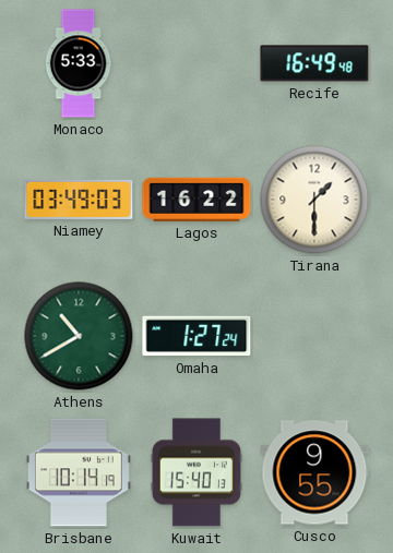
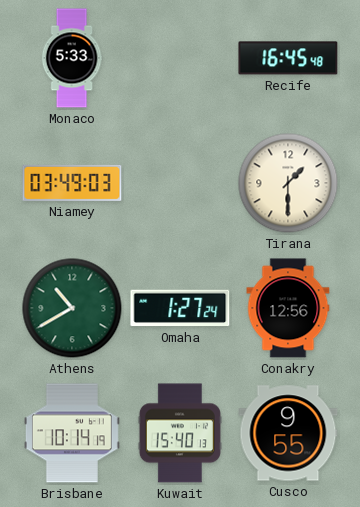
Recife: 16:49 -> 16:45
Lagos: 16:22 -> none
Conakry: none -> 12:56
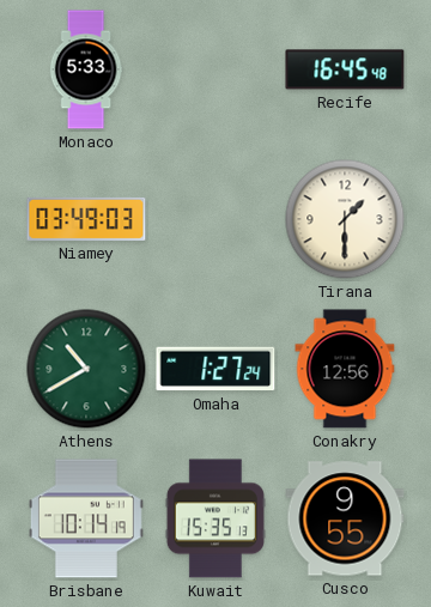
Kuwait: 15:40 -> 15:35
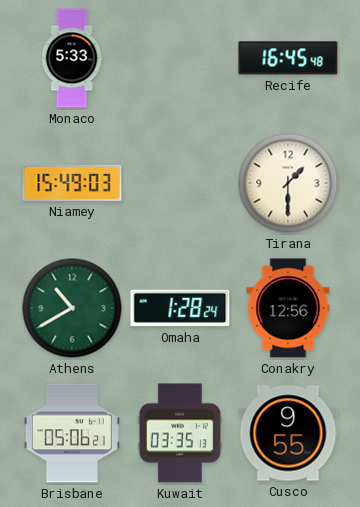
Niamey: 03:49 -> 15:49
Omaha: 1:27 -> 1:28
Brisbane: 10:14 -> 05:06
Kuwait: 15:35 -> 03:35
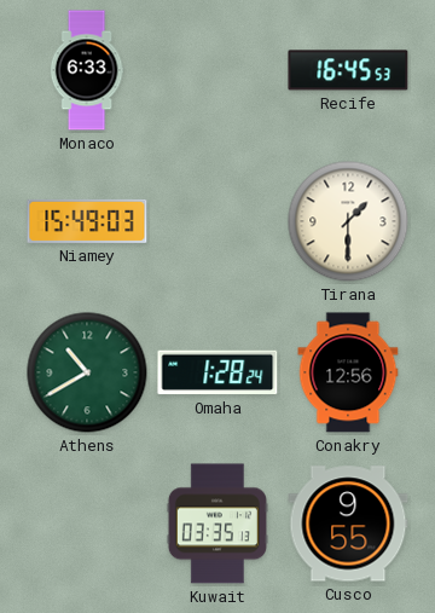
Monaco: 5:33 -> 6:33
Recife: 16:45:48 -> 16:45:53
Brisbane: 05:06 -> none
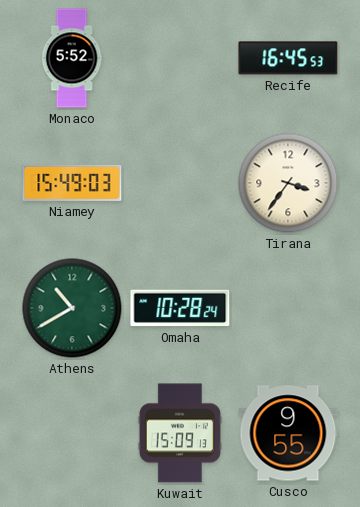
Monaco: 6:33 -> 5:52
Tirana: 1:30 -> 3:36
Omaha: 1:28 -> 10:28
Conakry: 12:56 -> none
Kuwait: 03:35 -> 15:09
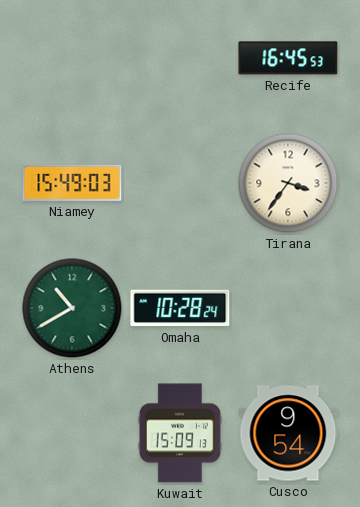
Monaco: 5:52 -> none
Cusco: 9:55 -> 9:54
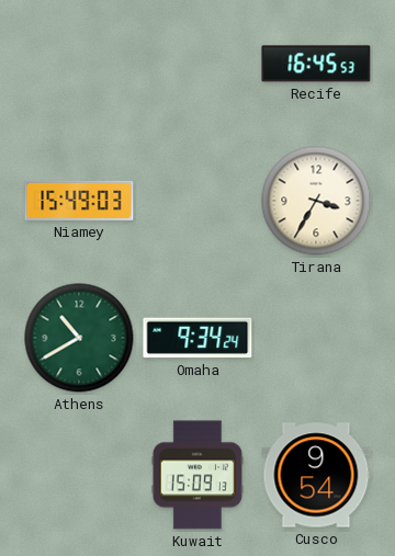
Tirana: 3:36 -> 3:35
Omaha: 10:28 -> 9:34
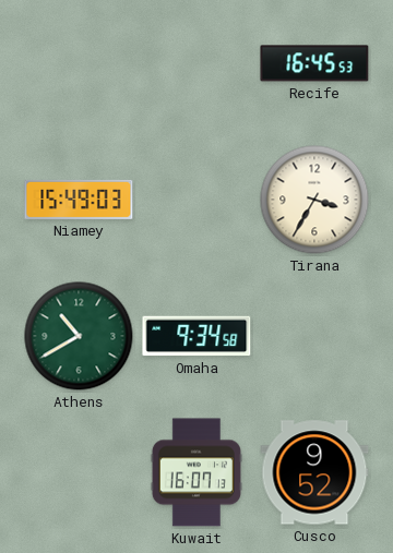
Omaha: 9:34:24 -> 9:34:58
Kuwait: 15:09 -> 16:07
Cusco: 9:54 -> 9:52
